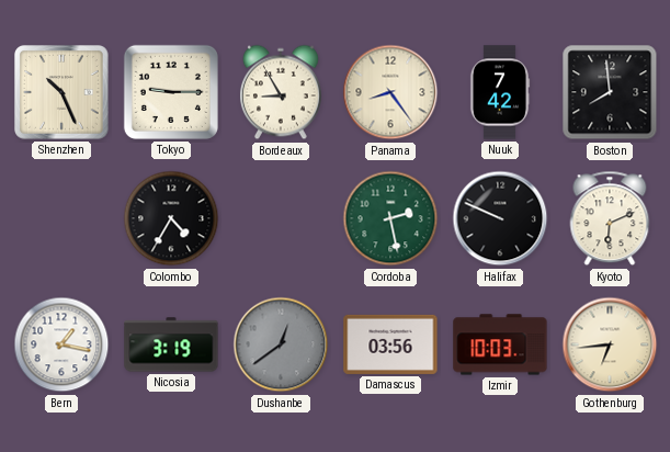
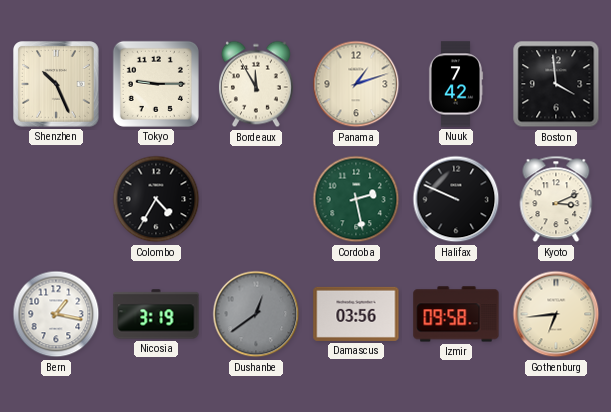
Bordeaux: 8:55 -> 11:55
Panama: 8:24 -> 1:12
Boston: 7:59 -> 3:59
Kyoto: 6:11 -> 3:11
Izmir: 10:03 -> 09:58
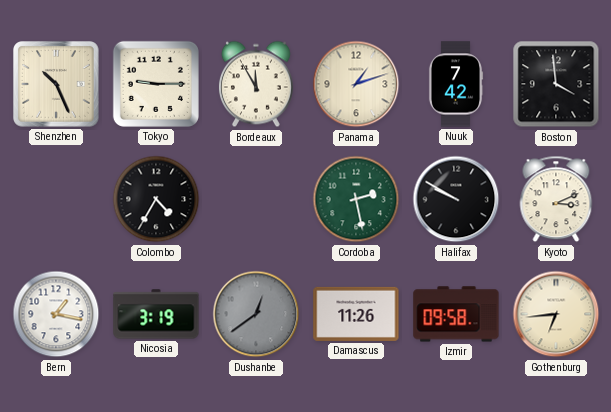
Halifax: 9:49 -> 9:50
Damascus: 03:56 -> 11:26
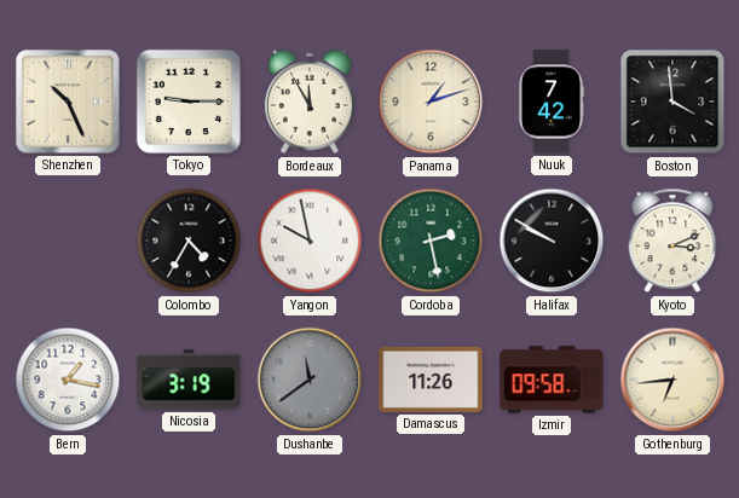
Yangon: none -> 9:58
Dushanbe: 12:39 -> 11:39
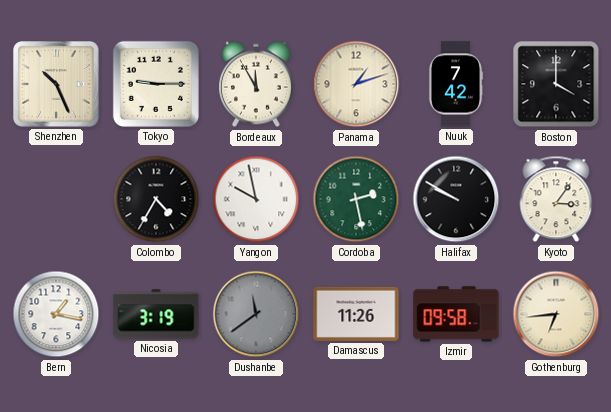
Boston: 3:59 -> 4:00
Kyoto: 3:11 -> 3:06
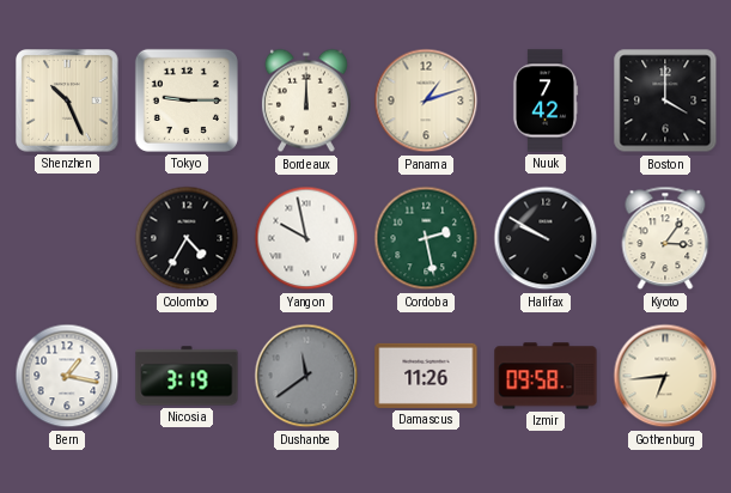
Bordeaux: 11:55 -> 12:00
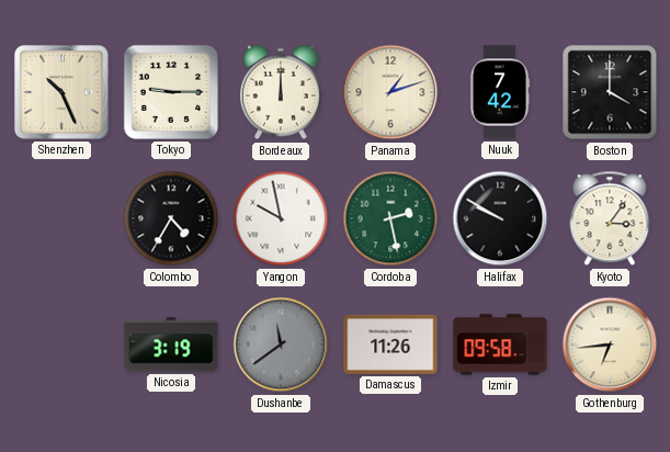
Bern: 1:17 -> none
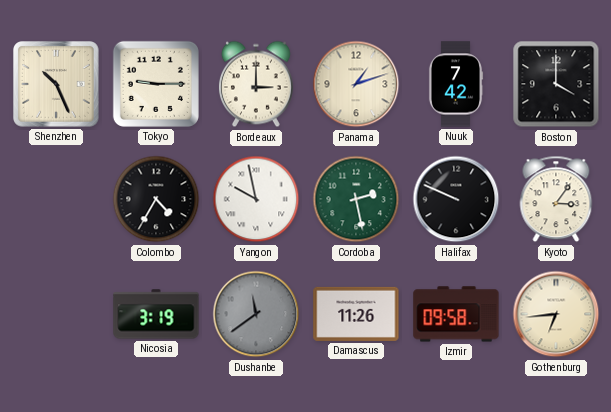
Bordeaux: 12:00 -> 3:00
Halifax: 9:50 -> 9:49
